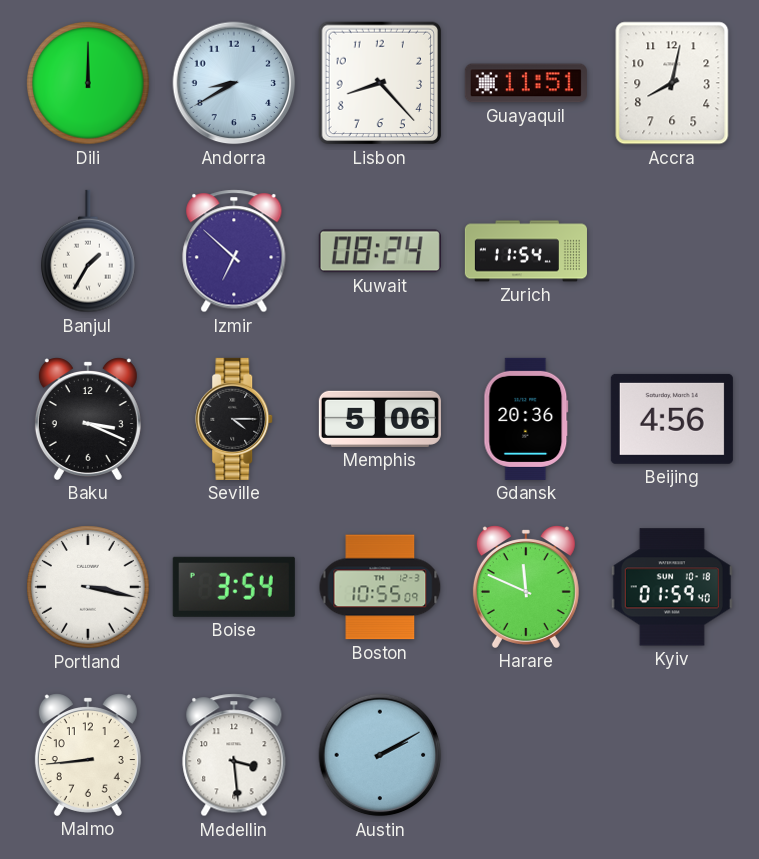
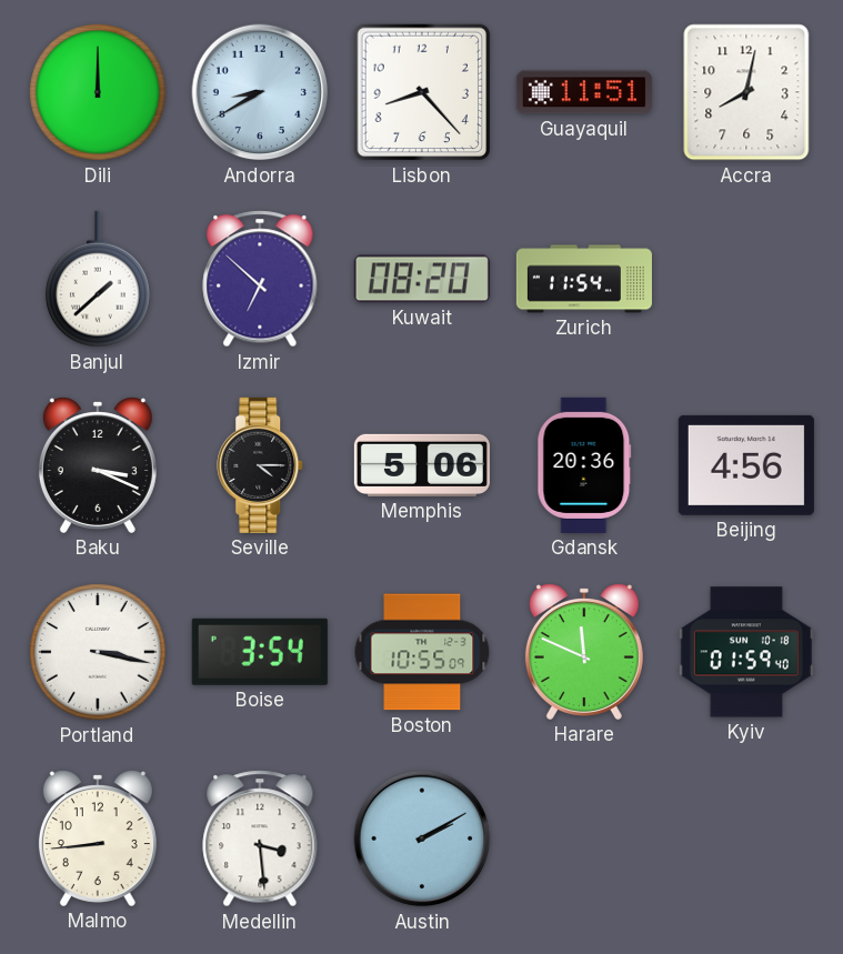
Banjul: 1:35 -> 1:38
Kuwait: 08:24 -> 08:20
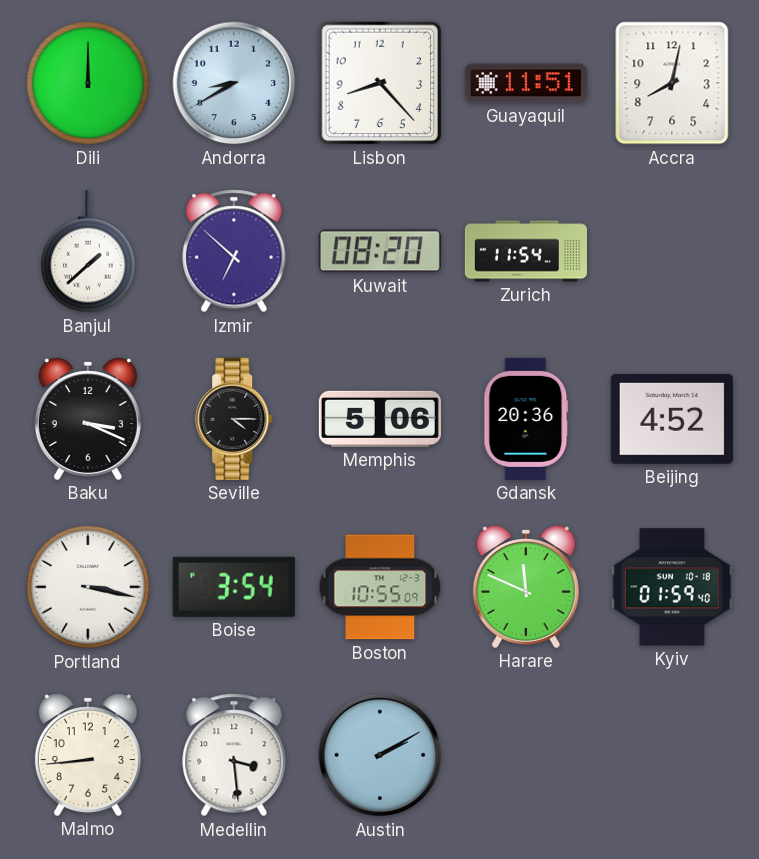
Beijing: 4:56 -> 4:52
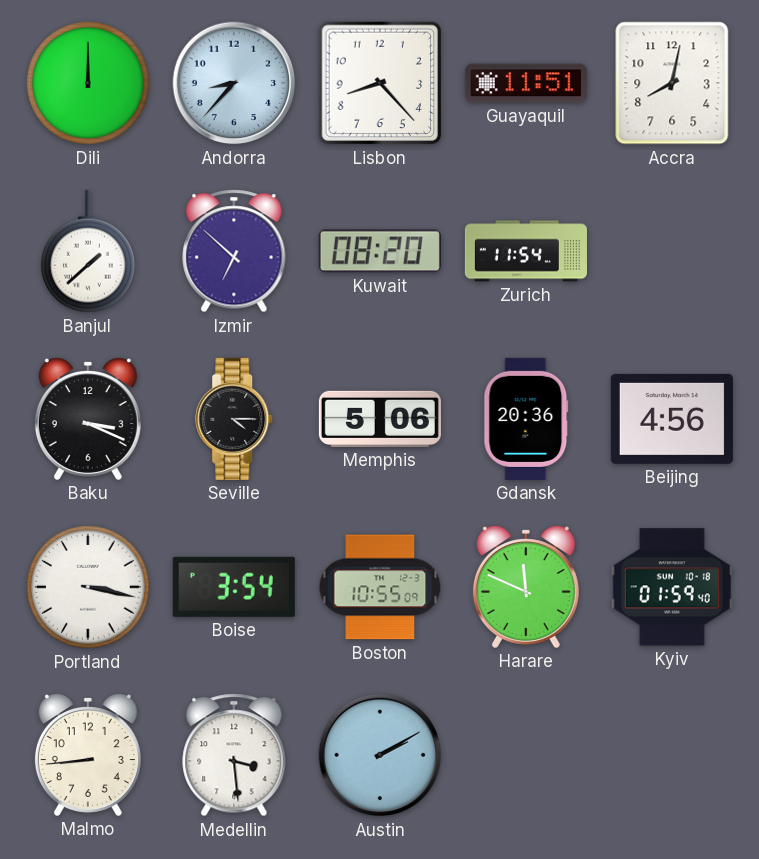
Andorra: 8:40 -> 8:37
Beijing: 4:52 -> 4:56
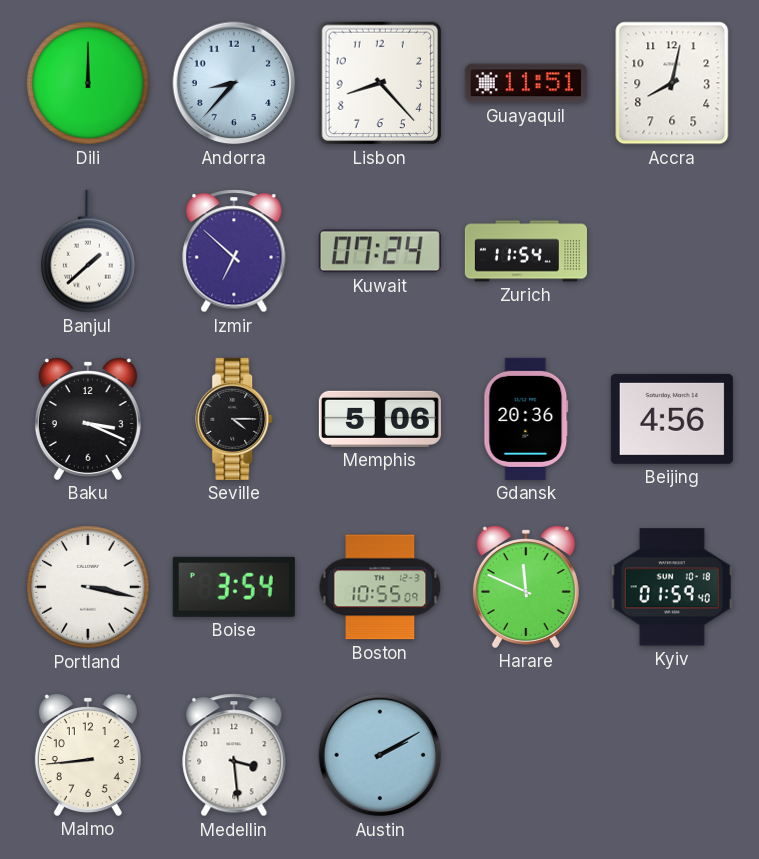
Kuwait: 08:20 -> 07:24
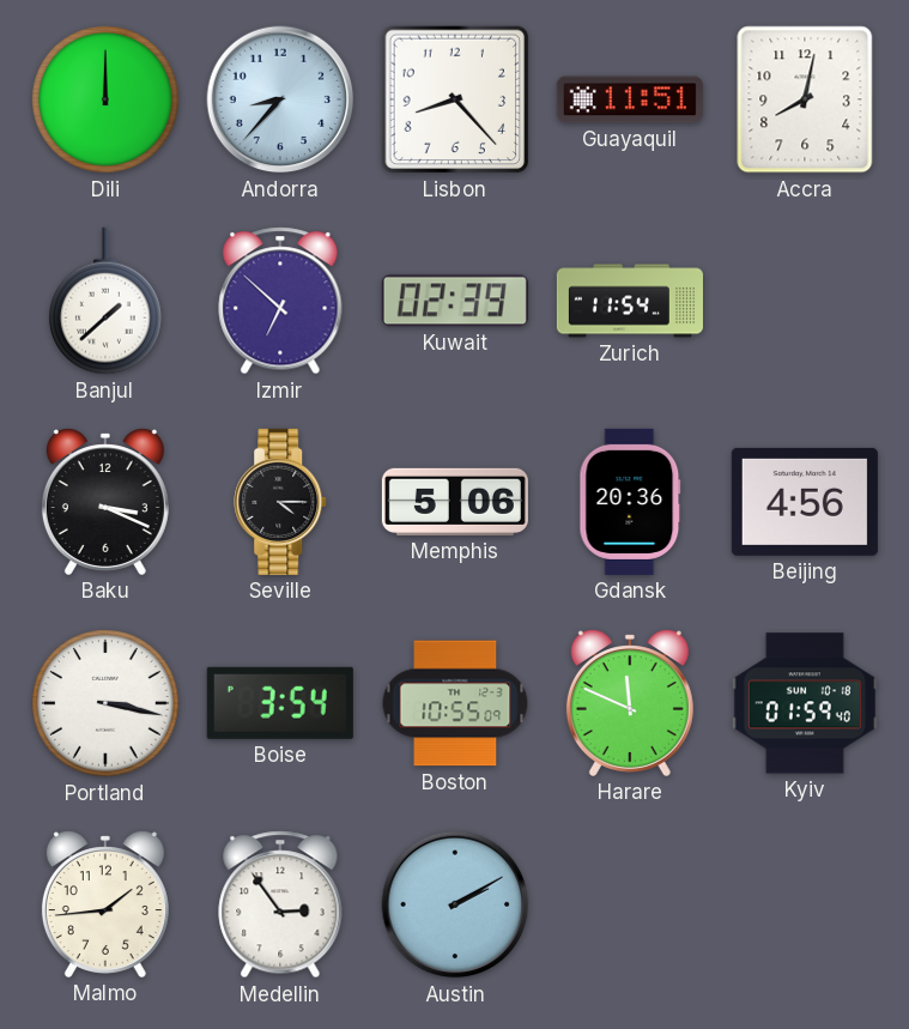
Kuwait: 07:24 -> 02:39
Malmo: 8:44 -> 1:44
Medellin: 3:29 -> 2:54
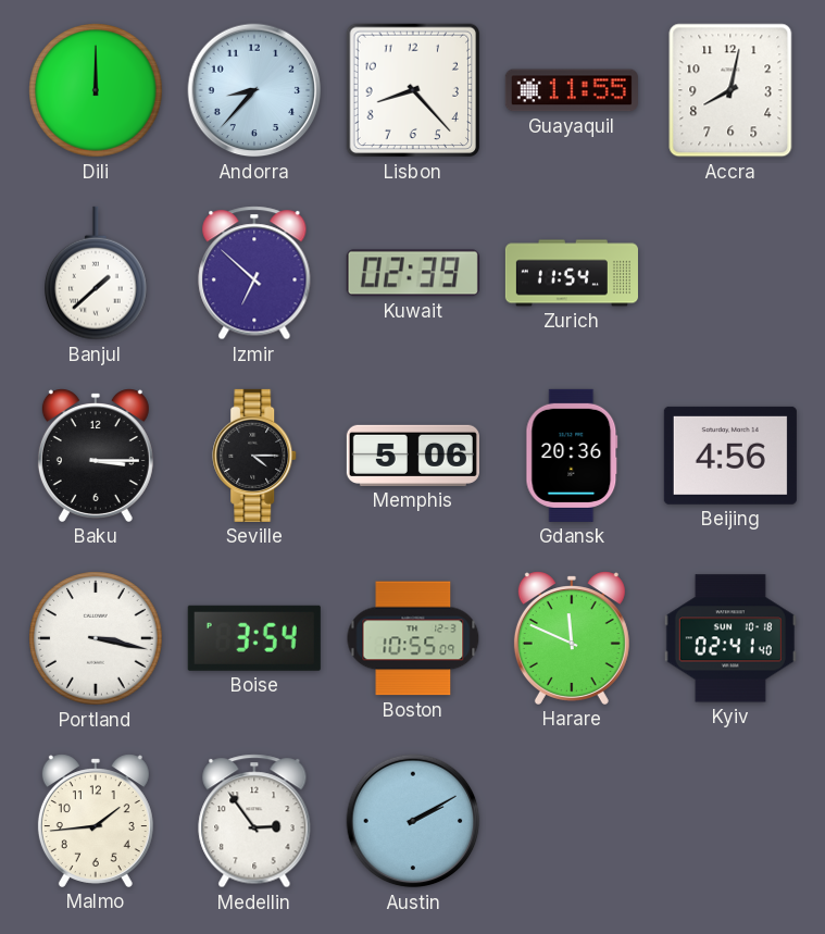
Guayaquil: 11:51 -> 11:55
Baku: 3:19 -> 3:15
Kyiv: 01:59 -> 02:41
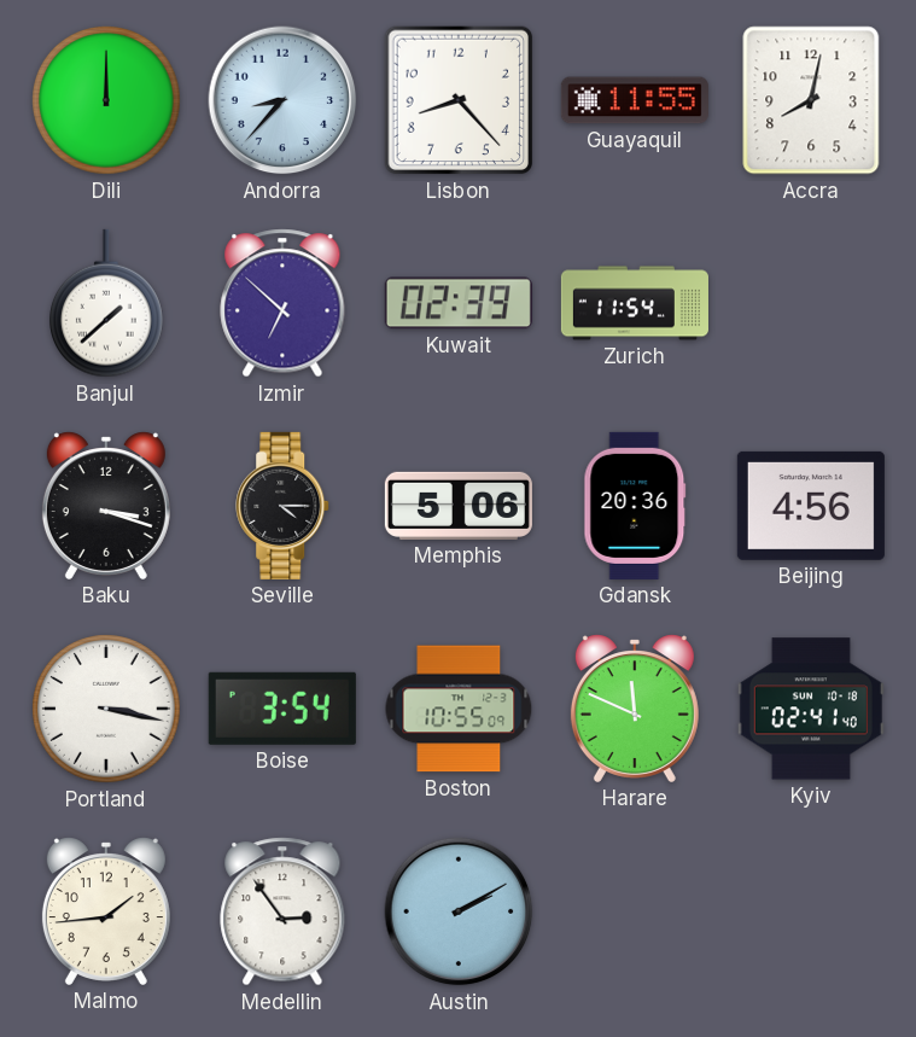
Baku: 3:15 -> 3:18
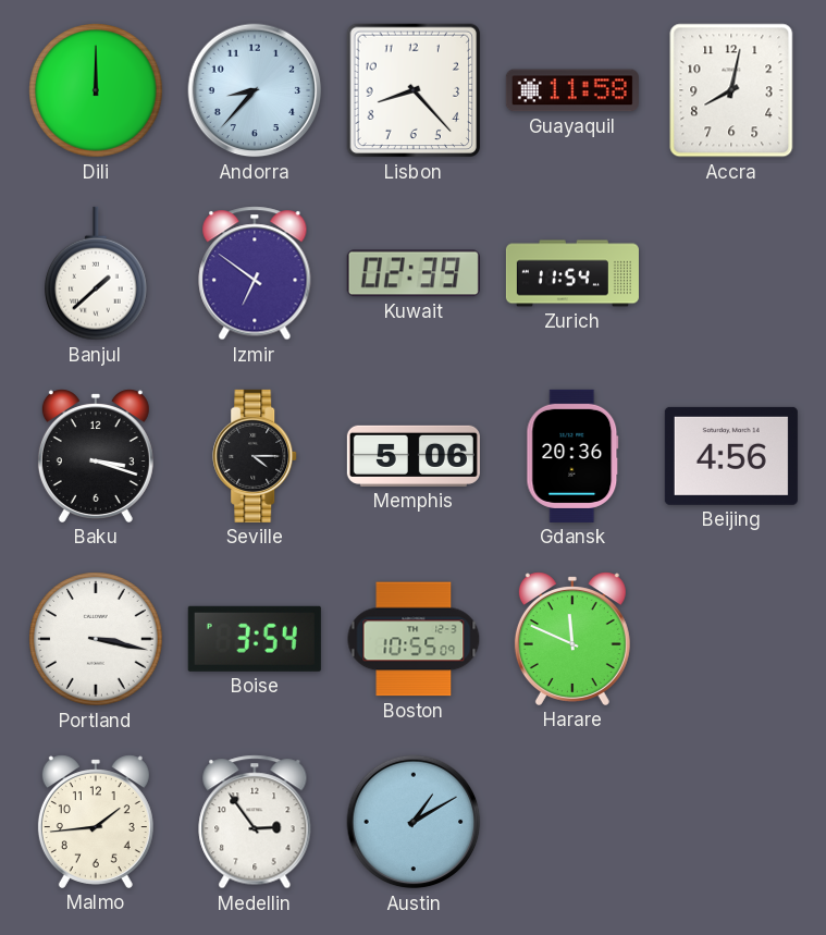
Guayaquil: 11:55 -> 11:58
Izmir: 6:52 -> 6:51
Kyiv: 02:41 -> none
Austin: 2:10 -> 1:10
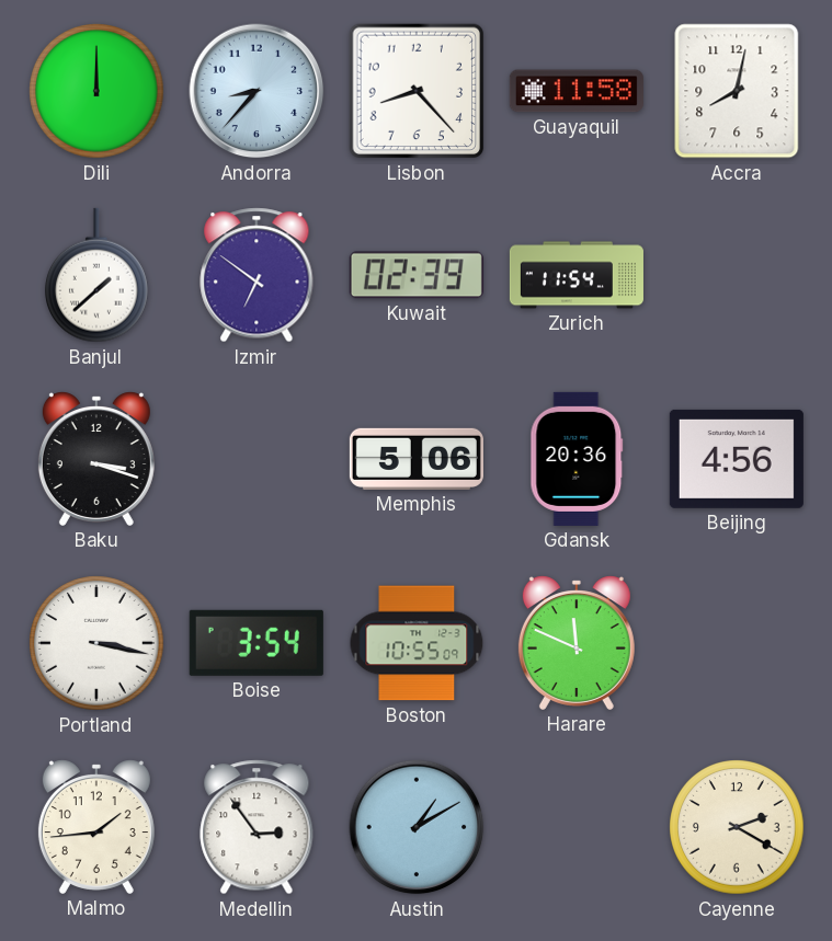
Seville: 4:15 -> none
Cayenne: none -> 2:20
